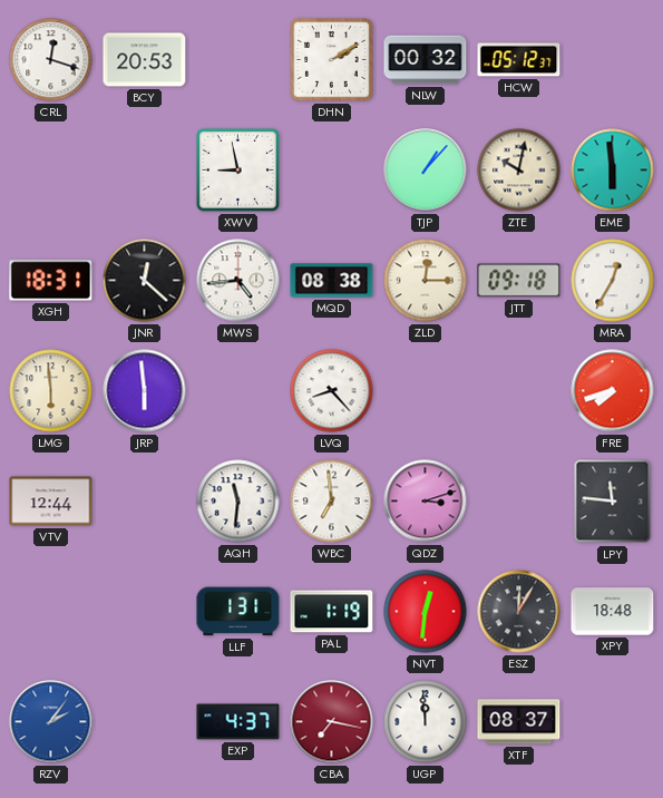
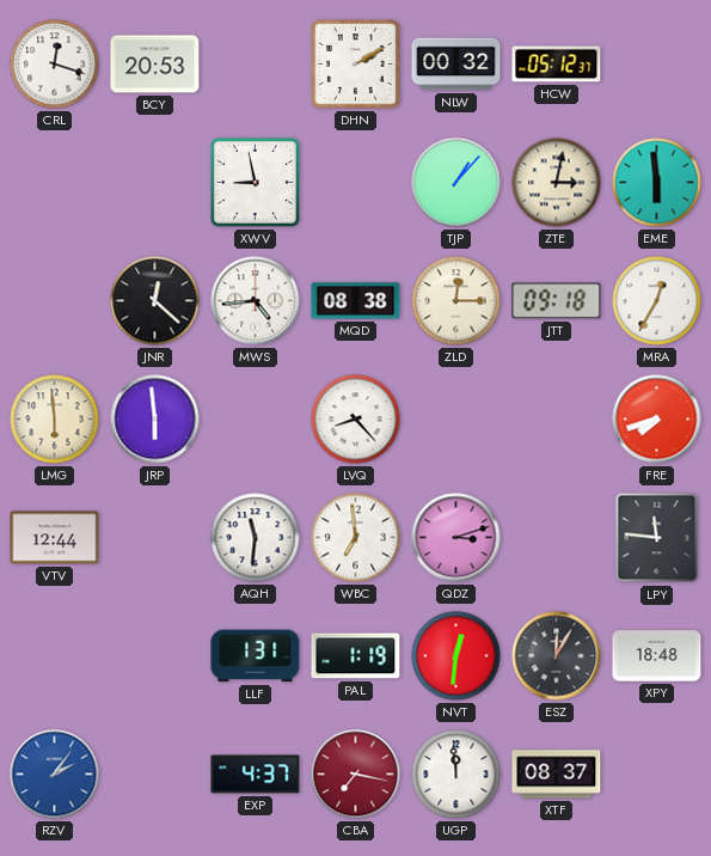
ZTE: 10:02 -> 3:02
XGH: 18:31 -> none
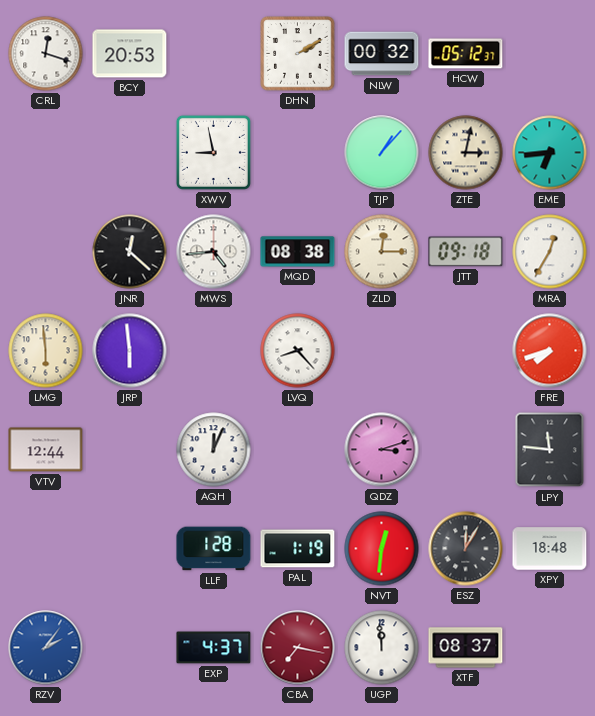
EME: 5:59 -> 6:44
AQH: 11:31 -> 12:04
WBC: 6:59 -> none
LLF: 1:31 -> 1:28
